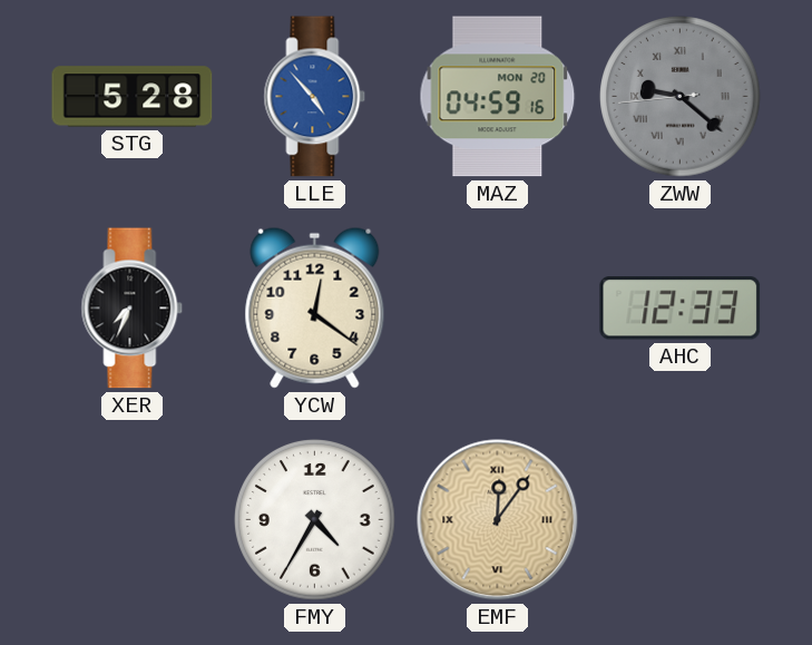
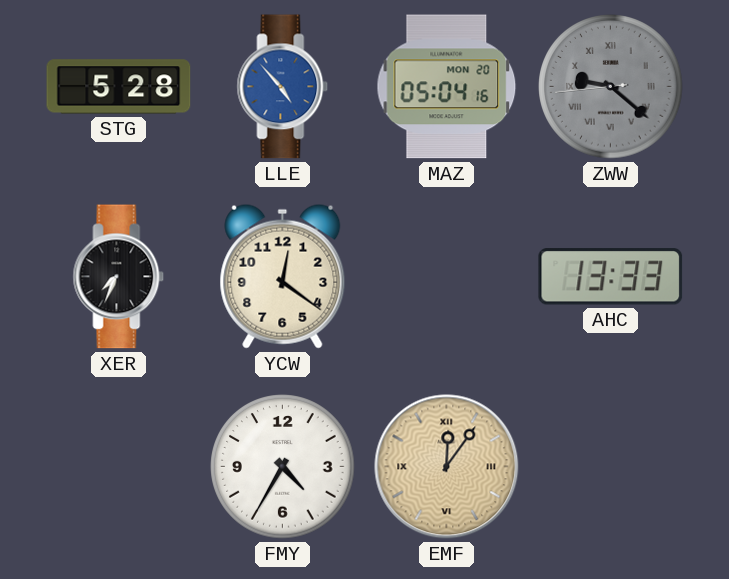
MAZ: 04:59 -> 05:04
AHC: 12:33 -> 13:33
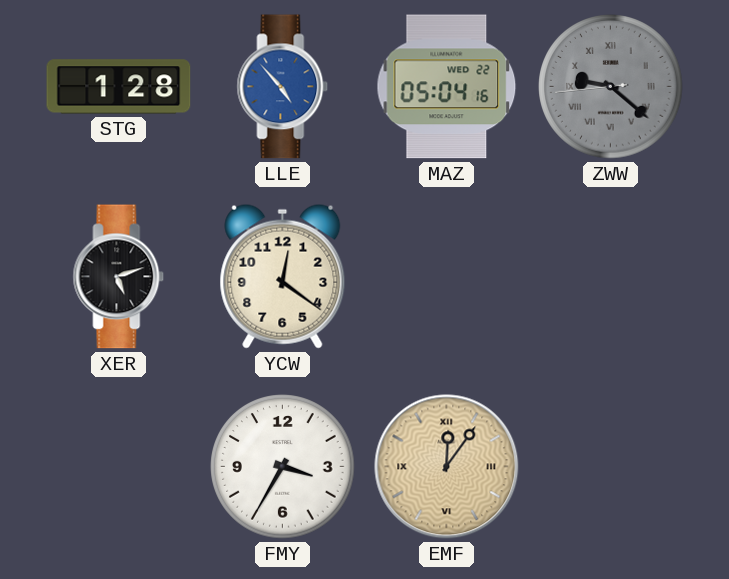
STG: 5:28 -> 1:28
MAZ date: MON 20 -> WED 22
XER: 7:34 -> 5:12
AHC: 13:33 -> none
FMY: 4:35 -> 3:35
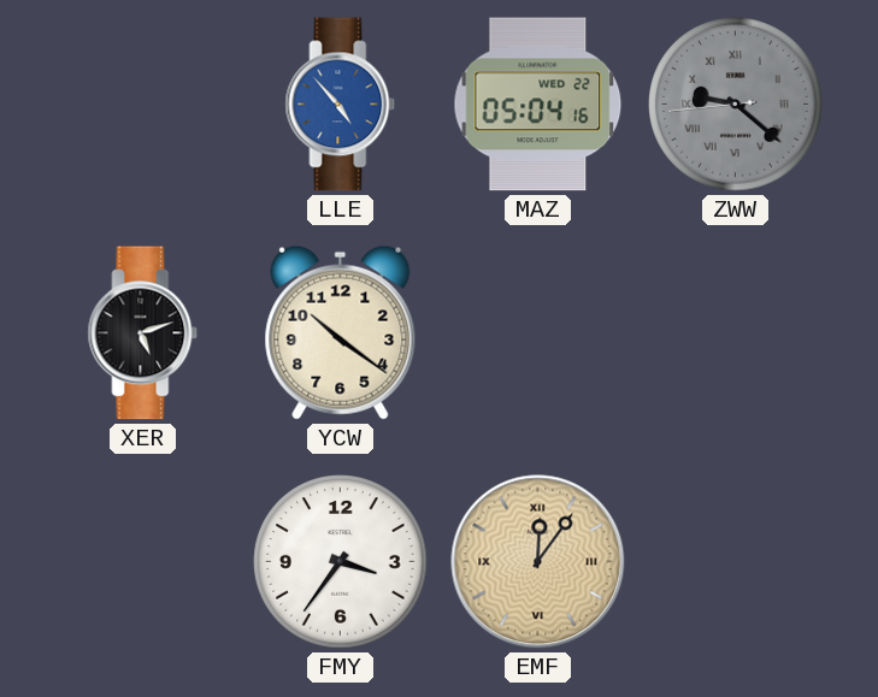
STG: 1:28 -> none
YCW: 12:21 -> 10:21
FMY: 3:35 -> 3:36
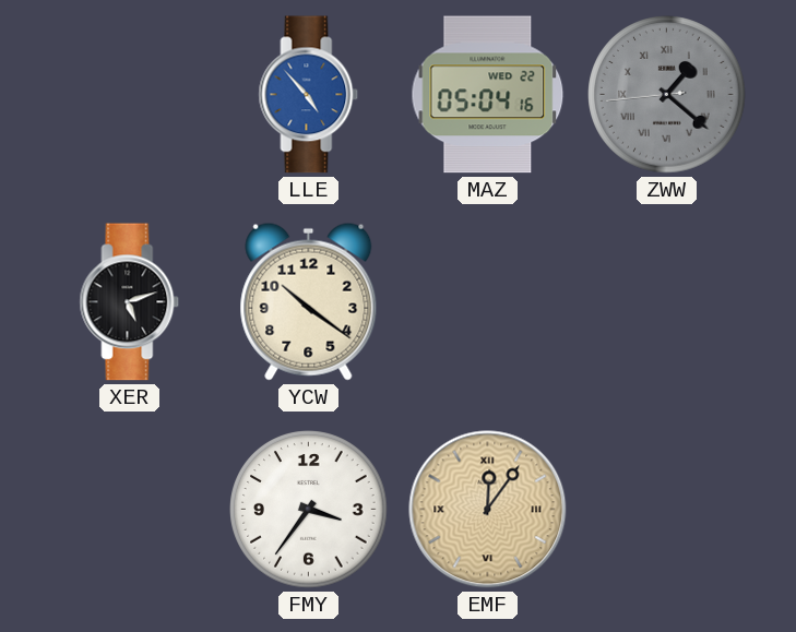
ZWW: 9:21 -> 1:21
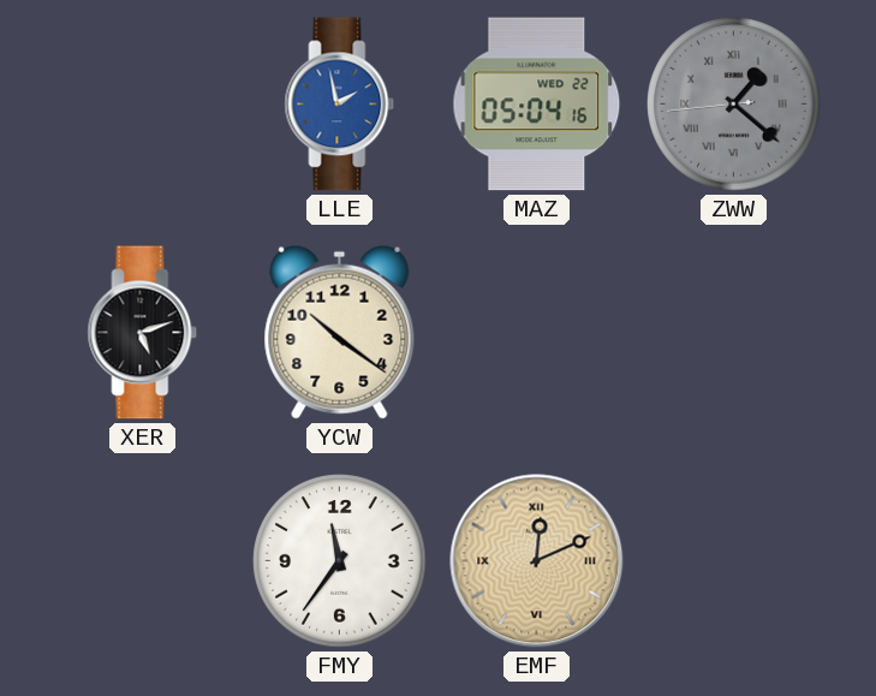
LLE: 4:53 -> 1:58
FMY: 3:36 -> 11:36
EMF: 12:06 -> 12:11
